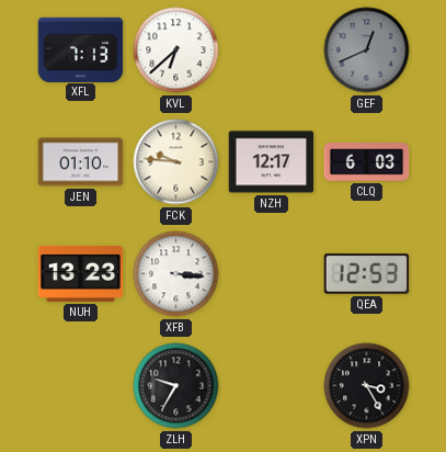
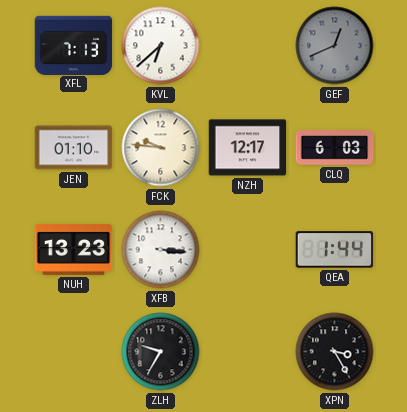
QEA: 12:53 -> 1:44
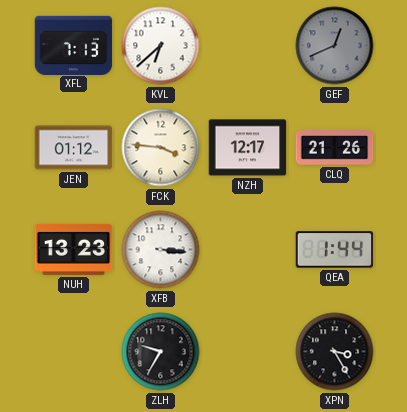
JEN: 01:10 -> 01:12
FCK: 9:46 -> 3:46
CLQ: 6:03 -> 21:26
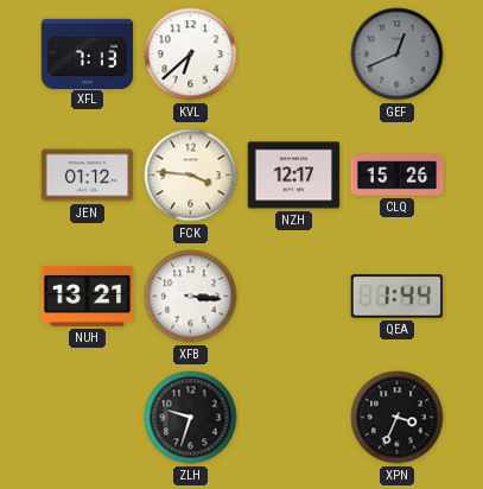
CLQ: 21:26 -> 15:26
NUH: 13:23 -> 13:21
ZLH: 9:35 -> 9:33
XPN: 3:25 -> 3:34
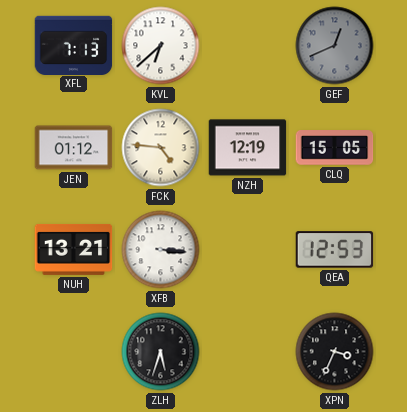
FCK: 3:46 -> 4:46
NZH: 12:17 -> 12:19
CLQ: 15:26 -> 15:05
QEA: 1:44 -> 12:53
ZLH: 9:33 -> 5:33
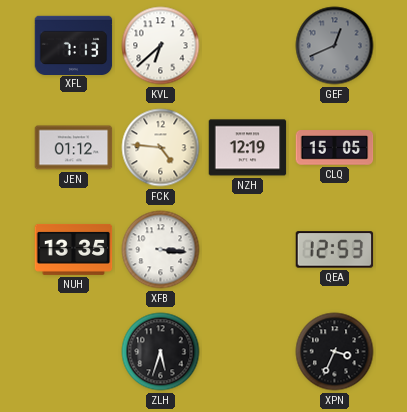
NUH: 13:21 -> 13:35
